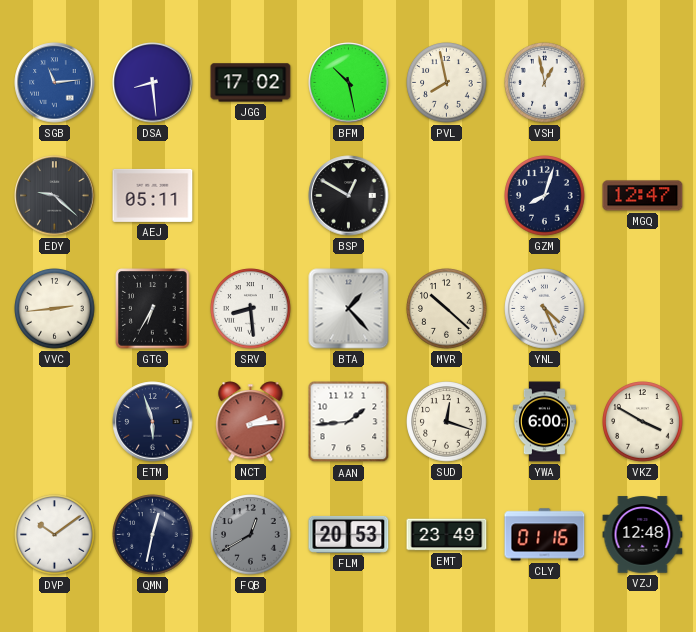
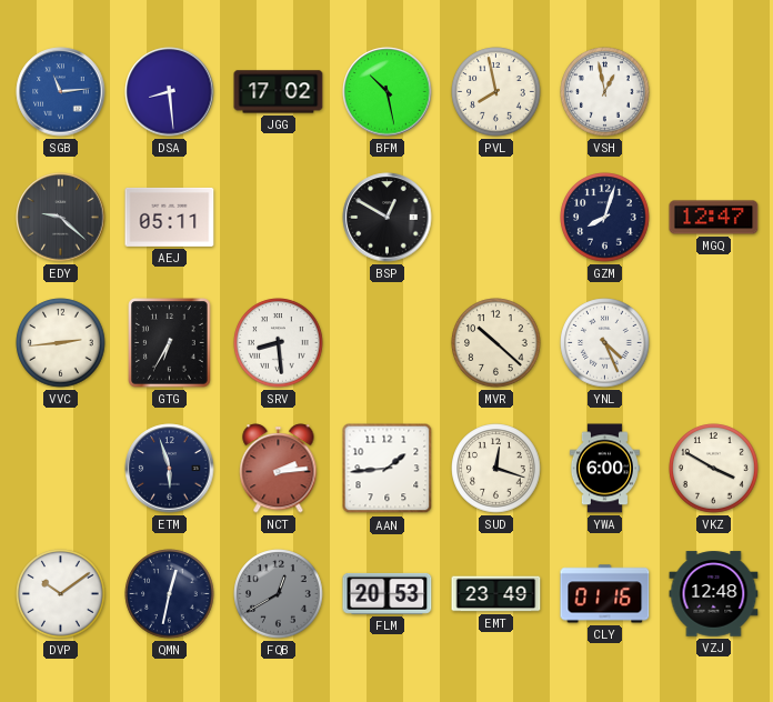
BTA: 1:23 -> none
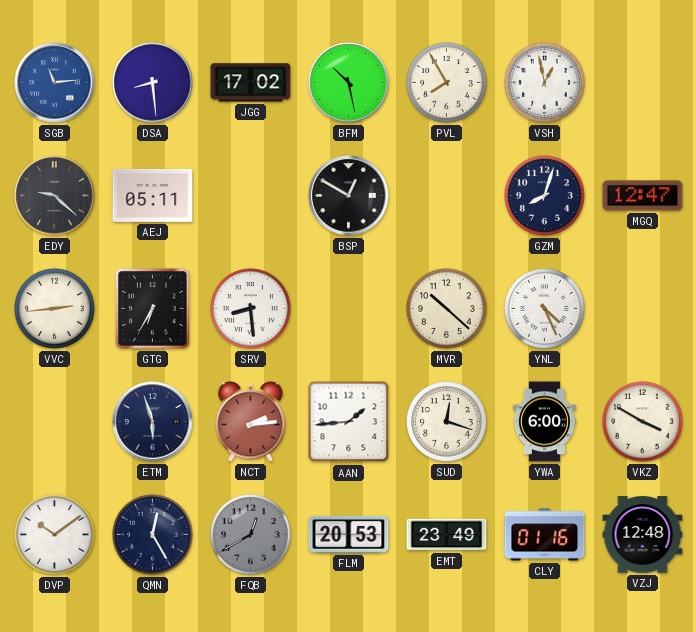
PVL: 7:58 -> 7:55
QMN: 12:32 -> 12:25
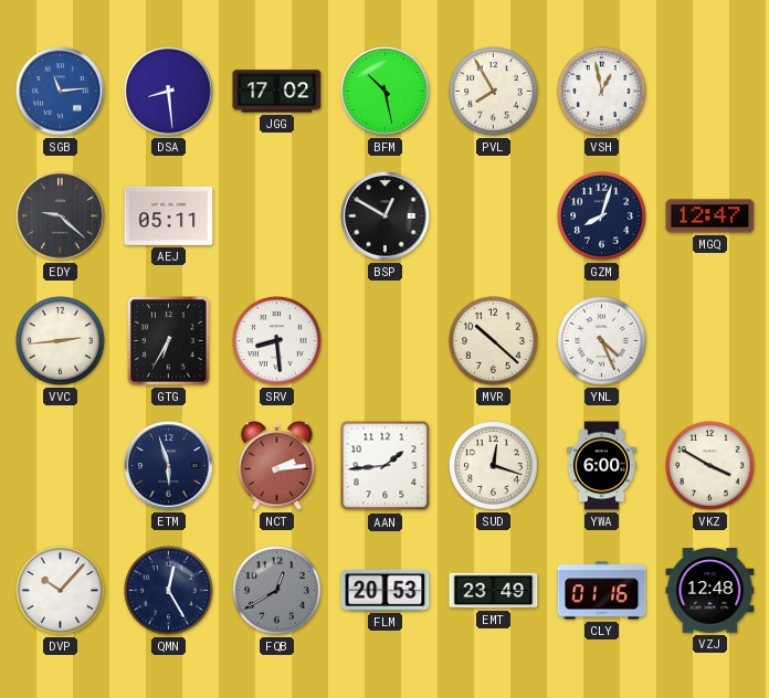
DVP: 10:09 -> 10:07
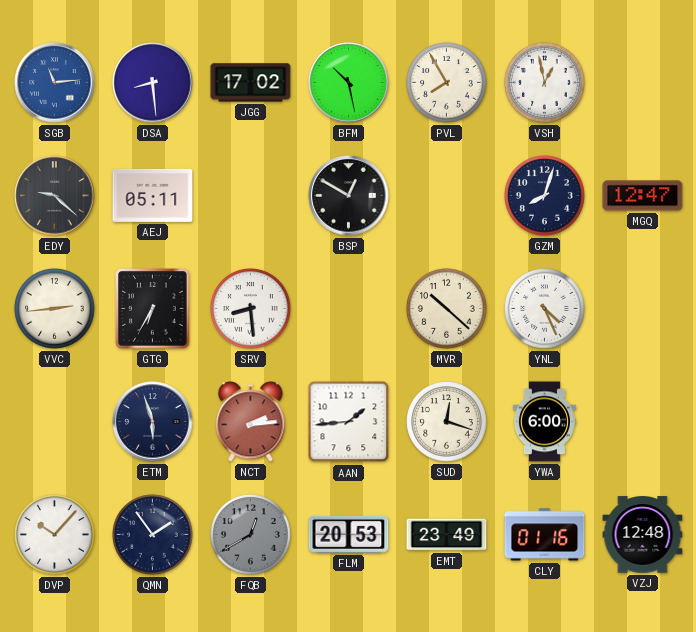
VKZ: 3:50 -> none
QMN: 12:25 -> 1:54
